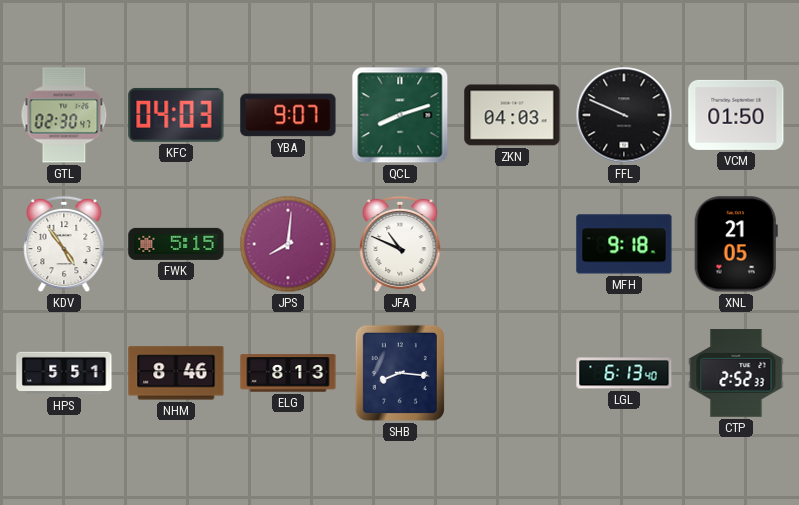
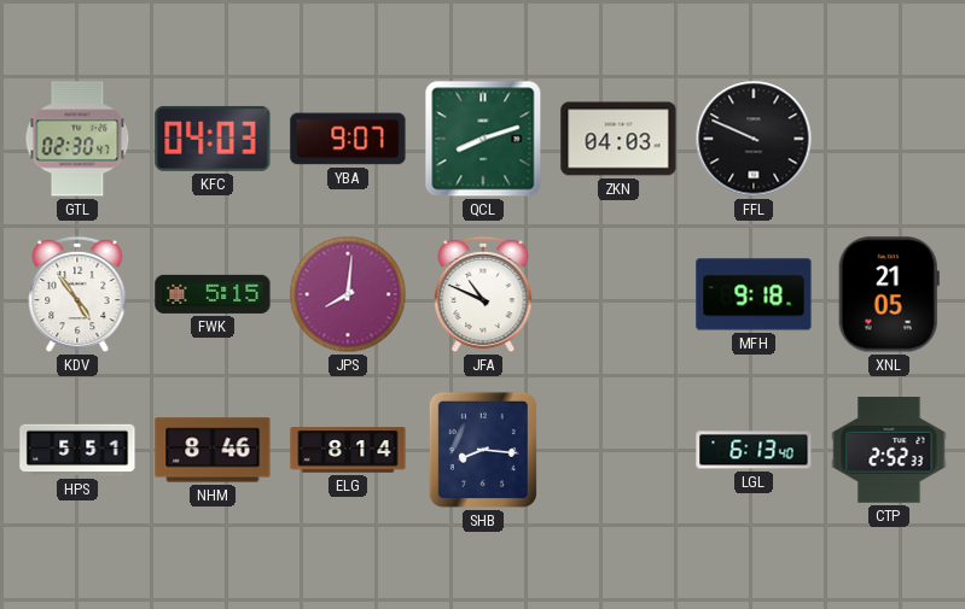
VCM: 01:50 -> none
ELG: 8:13 -> 8:14
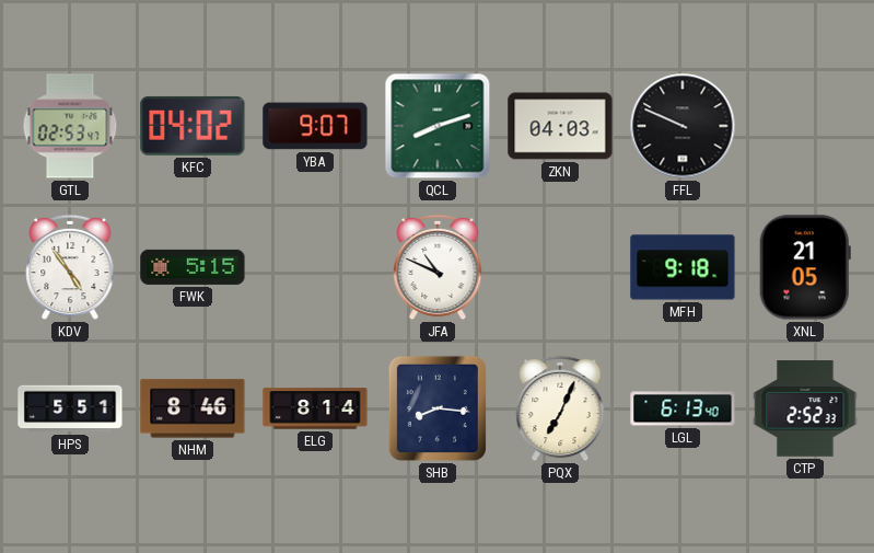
GTL: 02:30 -> 02:53
KFC: 04:03 -> 04:02
JPS: 8:01 -> none
PQX: none -> 7:04
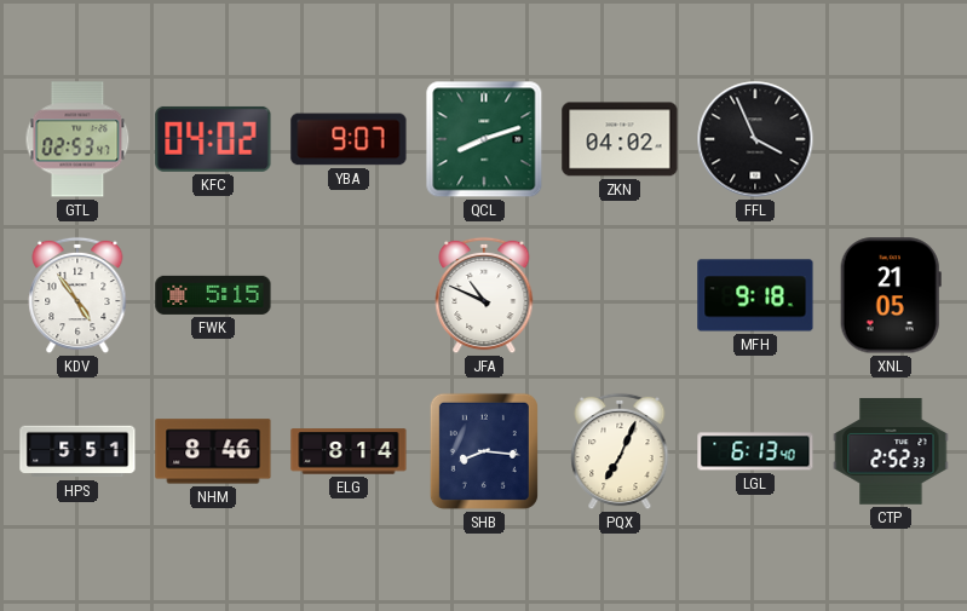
ZKN: 04:03 -> 04:02
FFL: 9:49 -> 3:56
